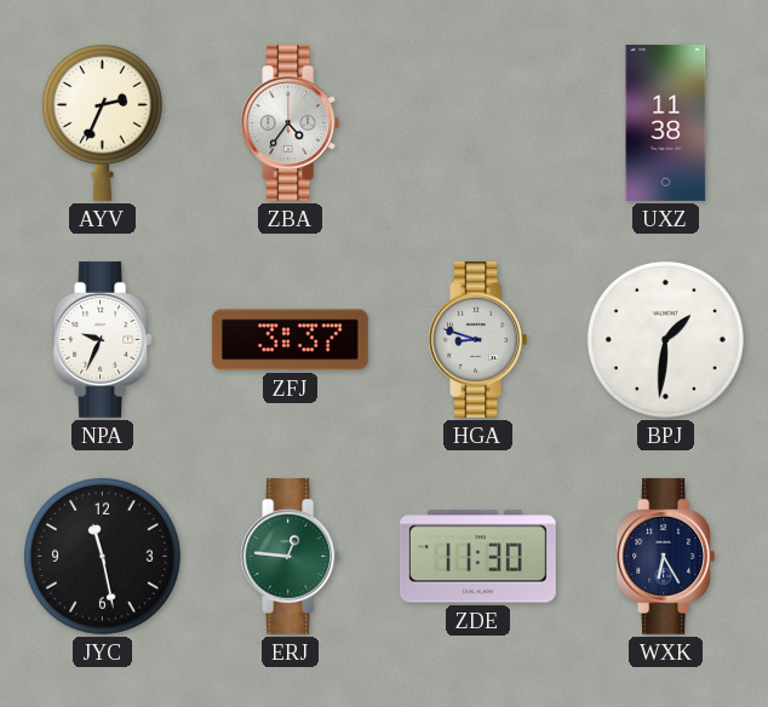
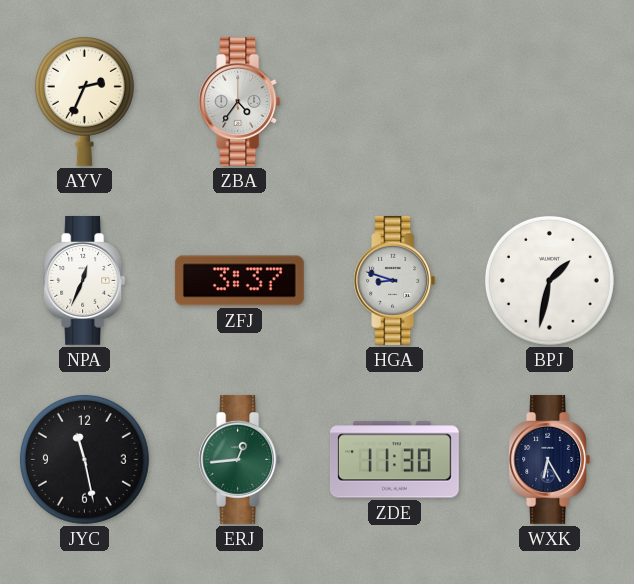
UXZ: 11:38 -> none
NPA: 9:34 -> 12:34
BPJ: 1:31 -> 1:32
ERJ: 12:46 -> 12:44
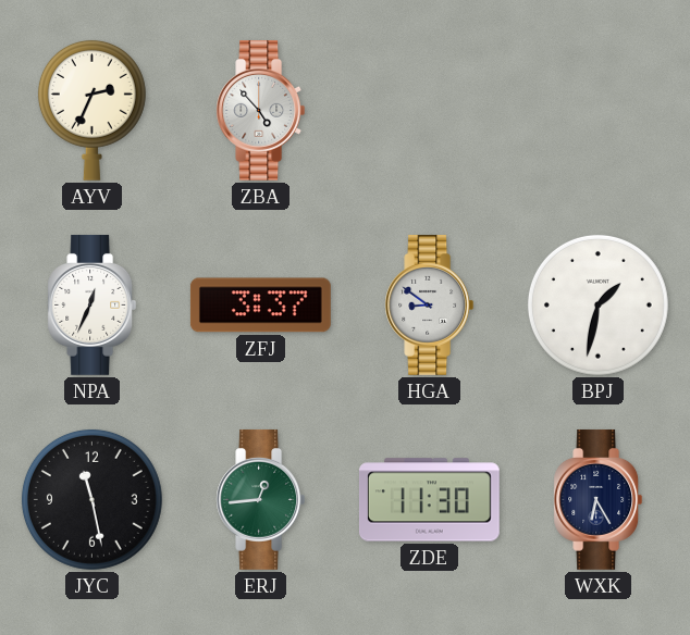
ZBA: 4:36 -> 4:53
HGA: 8:48 -> 8:51
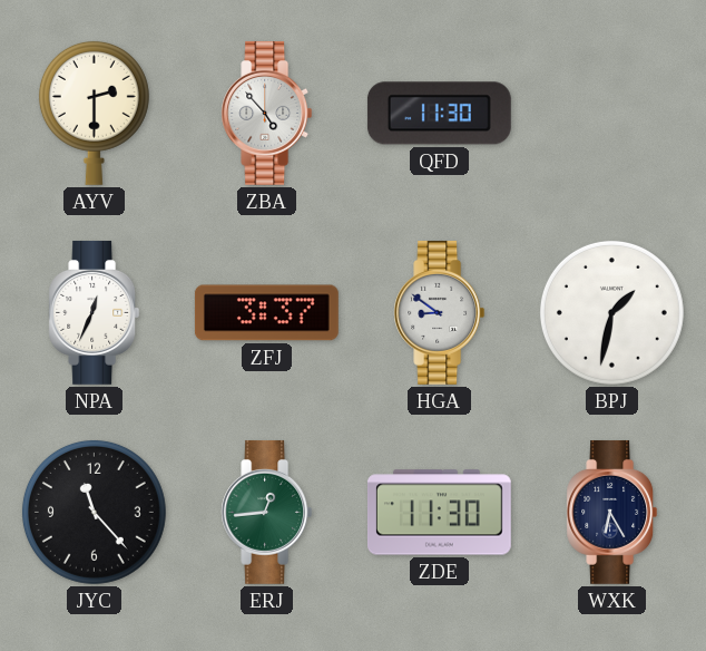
AYV: 2:34 -> 2:30
QFD: none -> 11:30
JYC: 11:28 -> 11:23
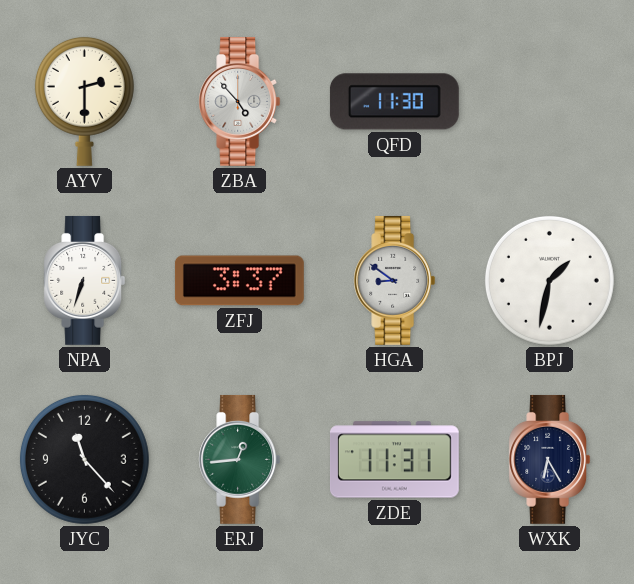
NPA: 12:34 -> 6:33
ZDE: 11:30 -> 11:31
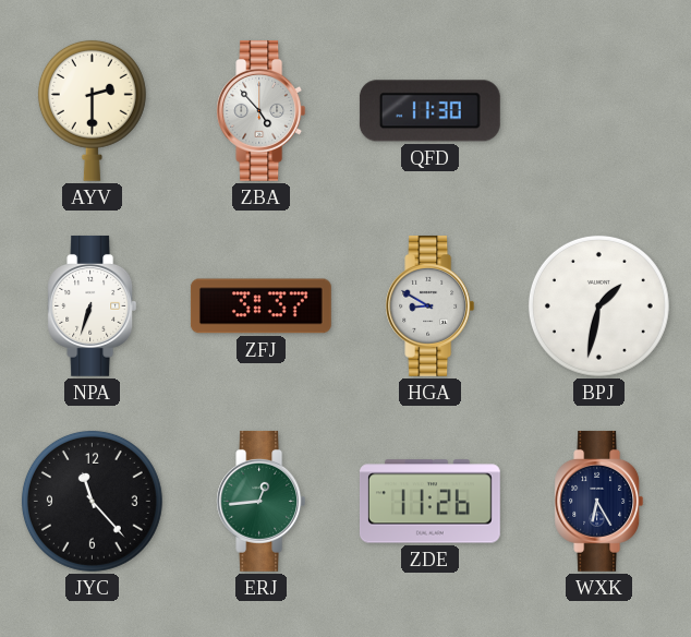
HGA: 8:51 -> 8:50
ZDE: 11:31 -> 11:26
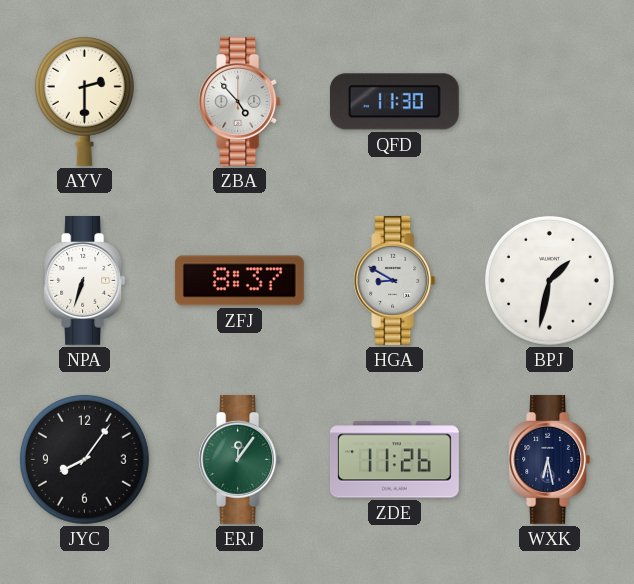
ZFJ: 3:37 -> 8:37
JYC: 11:23 -> 8:06
ERJ: 12:44 -> 12:06
WXK: 6:25 -> 6:28
